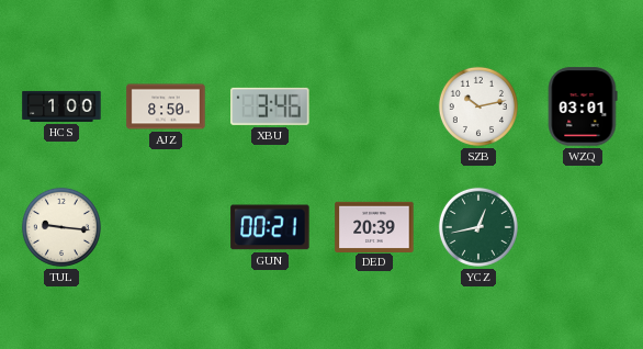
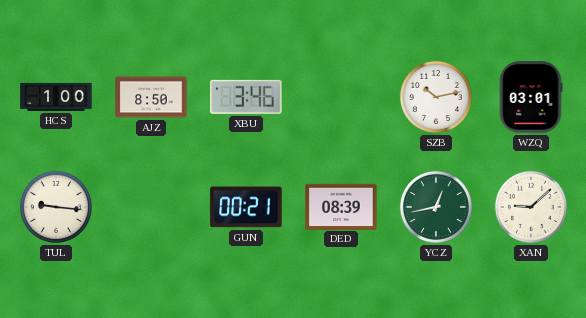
DED: 20:39 -> 08:39
XAN: none -> 9:08
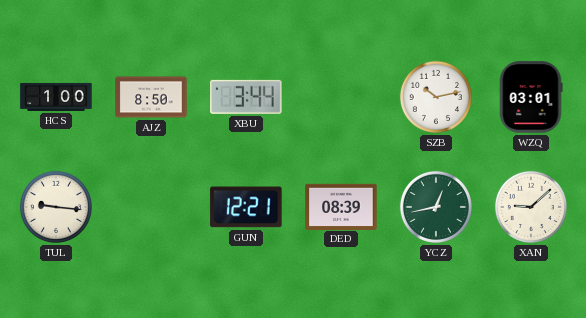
XBU: 3:46 -> 3:44
GUN: 00:21 -> 12:21
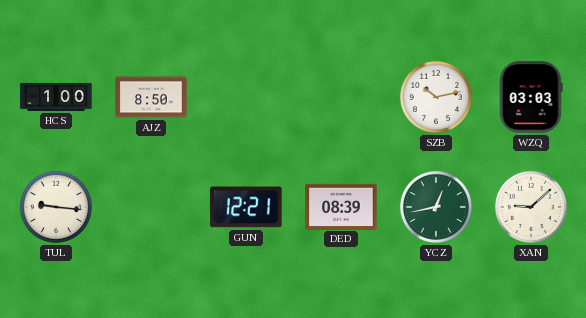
XBU: 3:44 -> none
WZQ: 03:01 -> 03:03
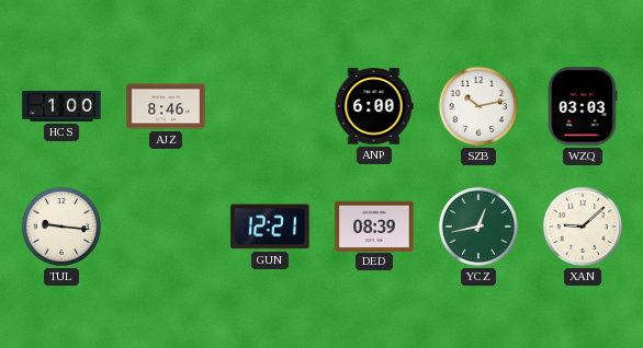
AJZ: 8:50 -> 8:46
ANP: none -> 6:00
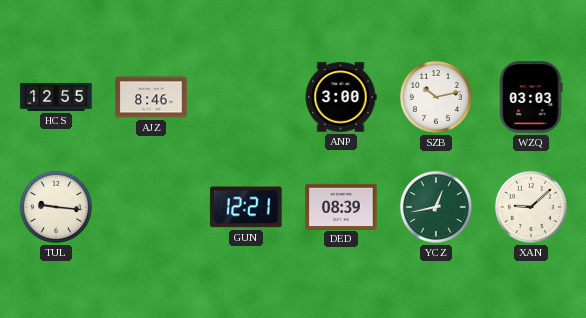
HCS: 1:00 -> 12:55
ANP: 6:00 -> 3:00
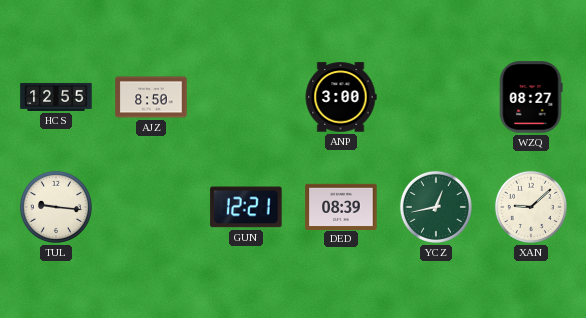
AJZ: 8:46 -> 8:50
SZB: 10:13 -> none
WZQ: 03:03 -> 08:27
